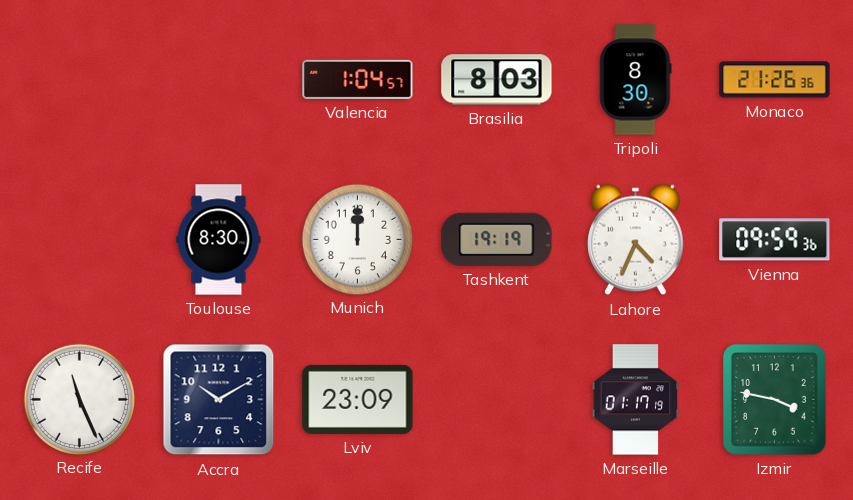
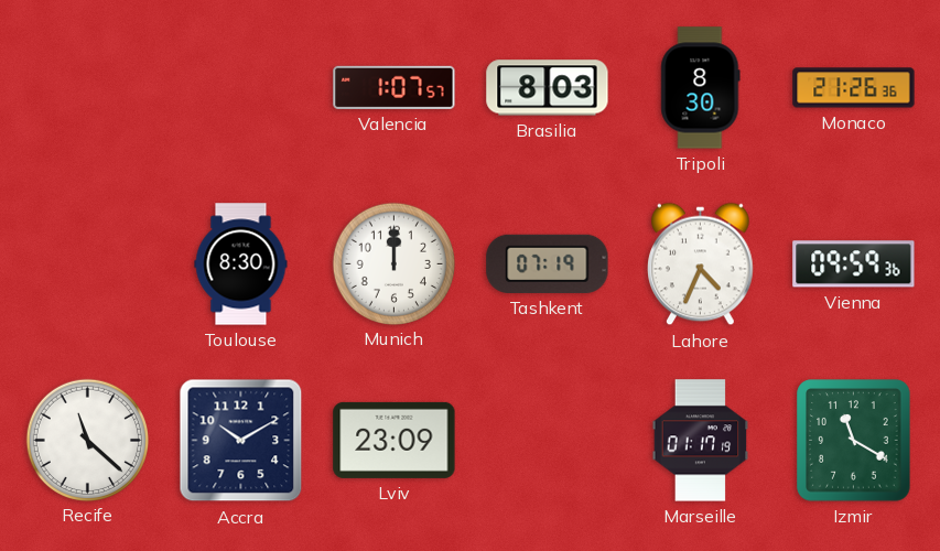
Valencia: 1:04 -> 1:07
Tashkent: 19:19 -> 07:19
Recife: 11:26 -> 11:22
Izmir: 3:47 -> 11:20
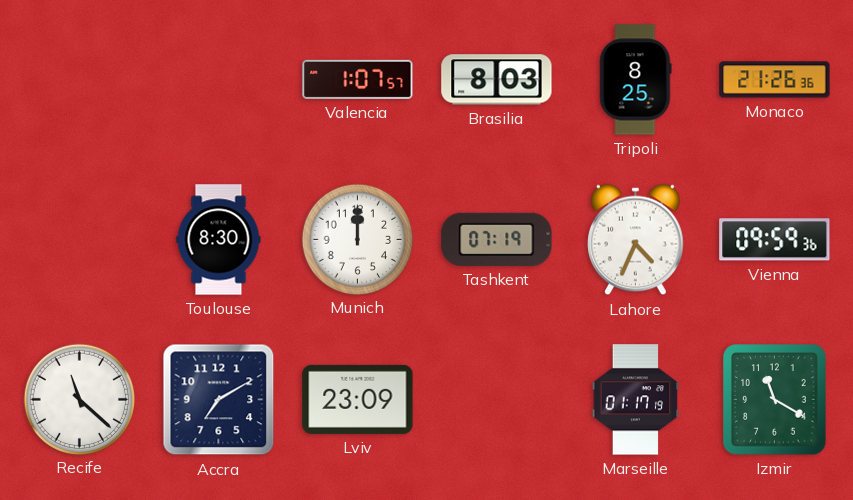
Tripoli: 8:30 -> 8:25
Accra: 10:10 -> 7:10
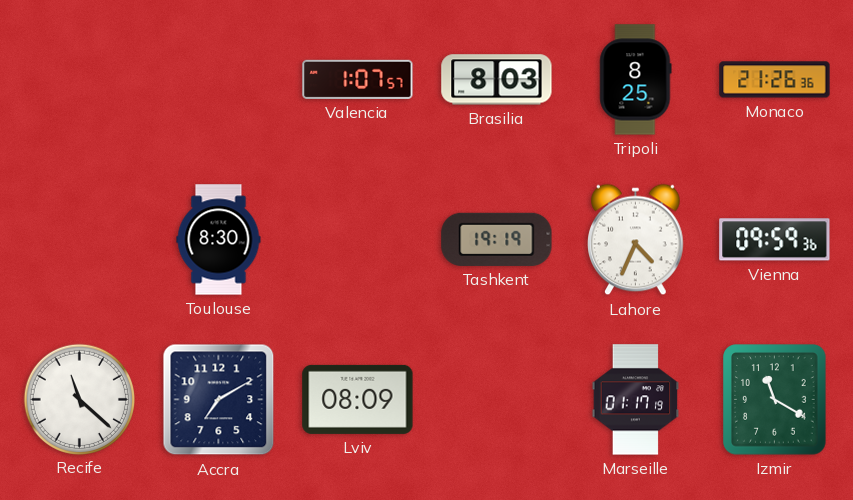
Munich: 12:00 -> none
Tashkent: 07:19 -> 19:19
Lviv: 23:09 -> 08:09
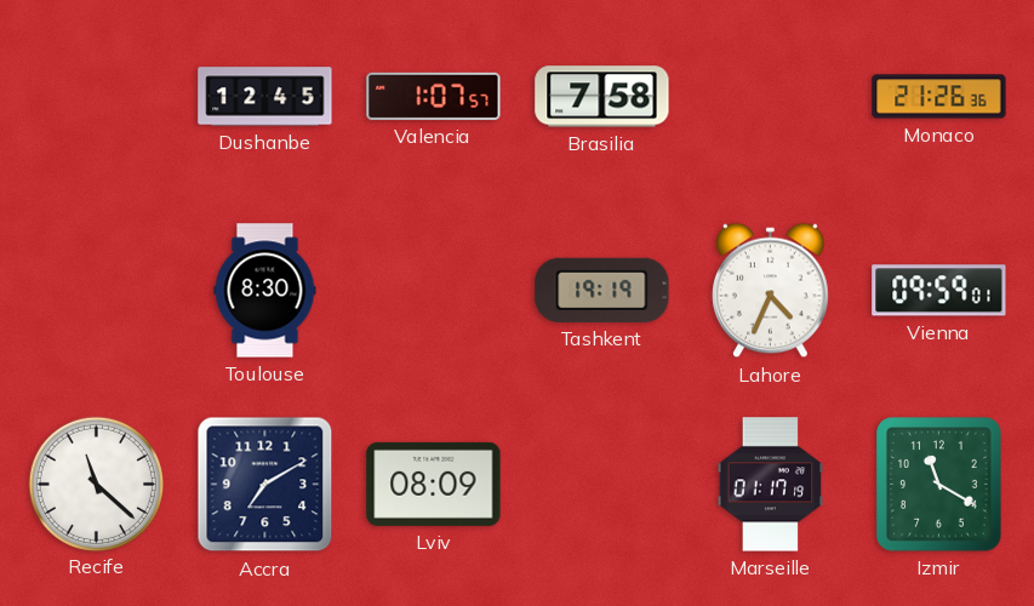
Dushanbe: none -> 12:45
Brasilia: 8:03 -> 7:58
Tripoli: 8:25 -> none
Vienna: 09:59:36 -> 09:59:01
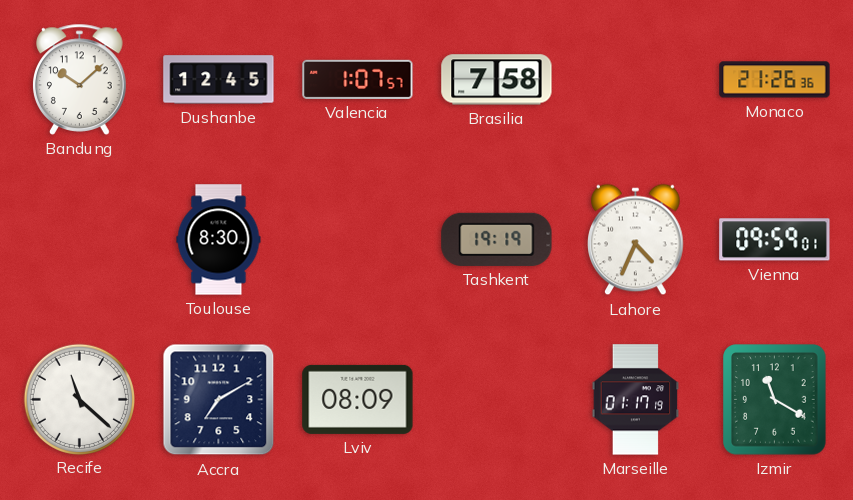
Bandung: none -> 10:08
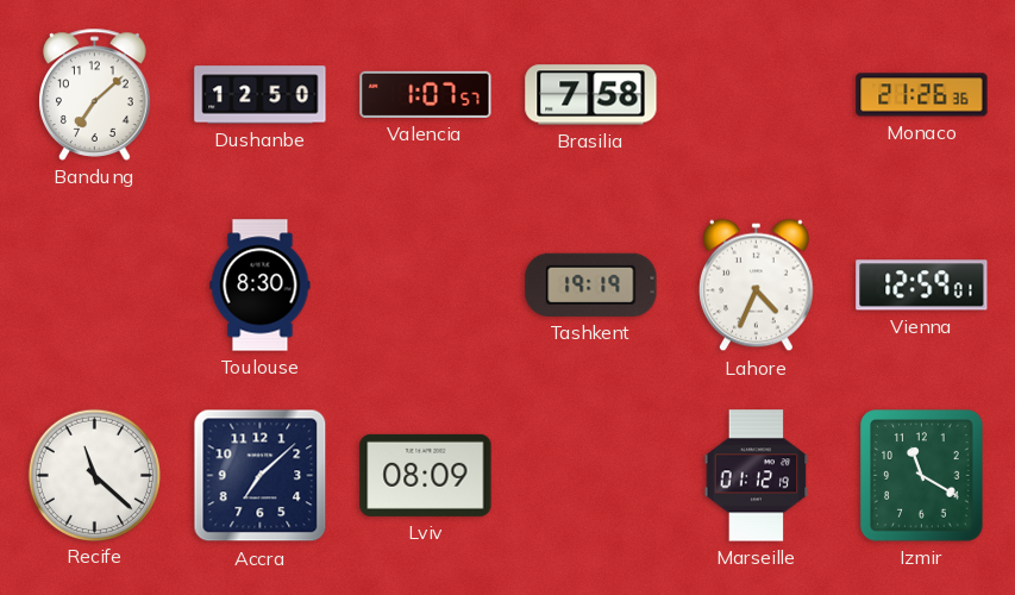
Bandung: 10:08 -> 7:08
Dushanbe: 12:45 -> 12:50
Vienna: 09:59 -> 12:59
Accra: 7:10 -> 7:08
Marseille: 01:17 -> 01:12
